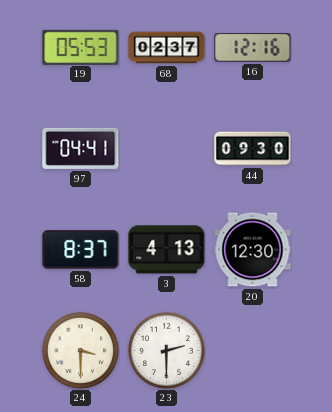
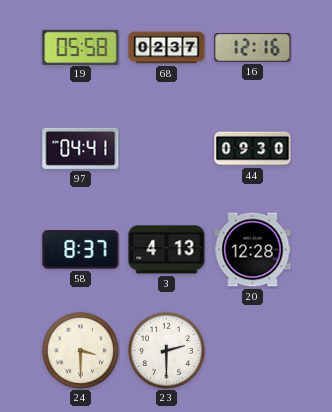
19: 05:53 -> 05:58
20: 12:30 -> 12:28
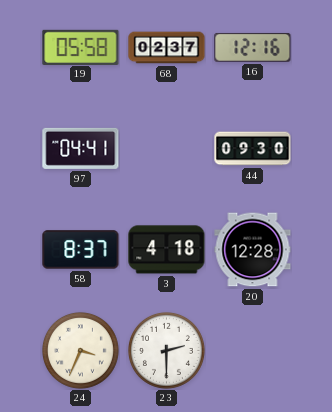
3: 4:13 -> 4:18
24: 3:30 -> 3:34
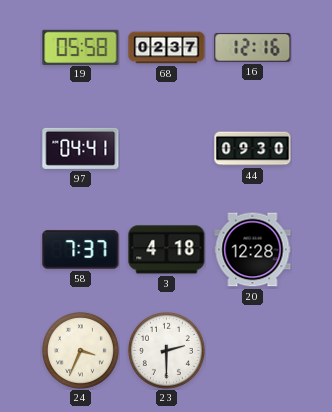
58: 8:37 -> 7:37
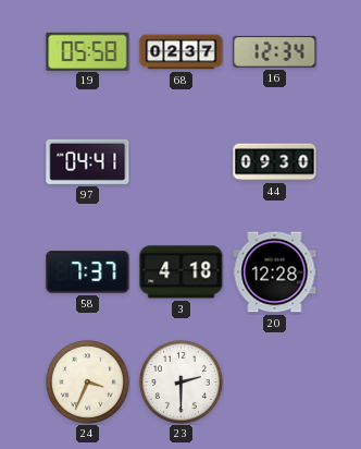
16: 12:16 -> 12:34
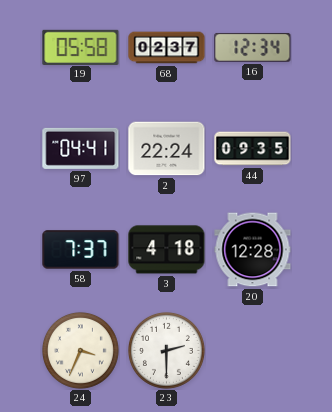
2: none -> 22:24
44: 09:30 -> 09:35
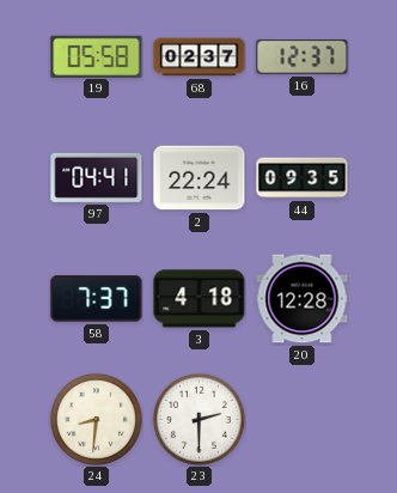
16: 12:34 -> 12:37
24: 3:34 -> 8:31
